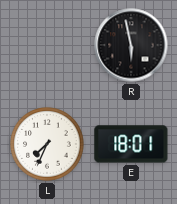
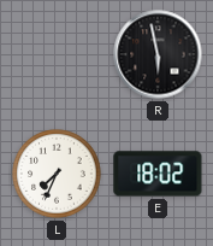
E: 18:01 -> 18:02
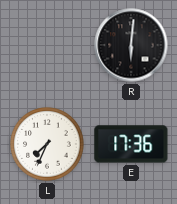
R: 5:58 -> 6:01
E: 18:02 -> 17:36
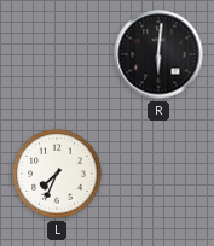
E: 17:36 -> none
